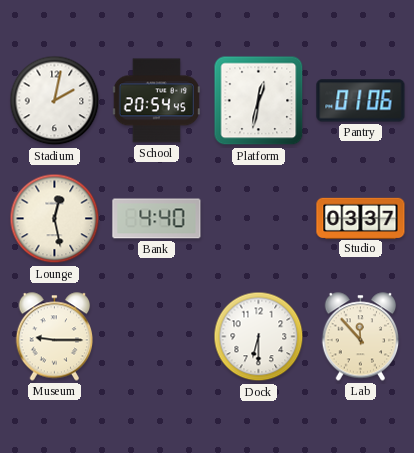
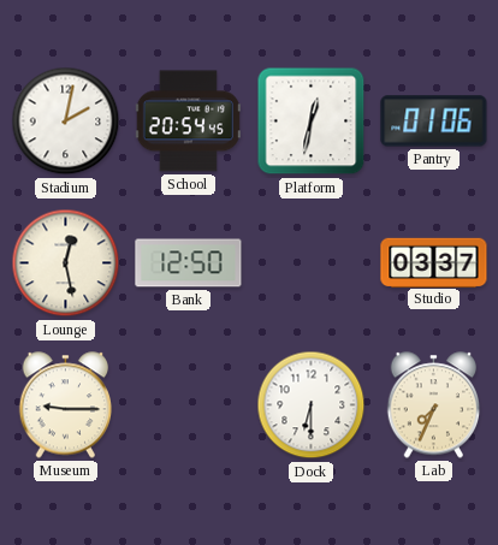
Bank: 4:40 -> 12:50
Lab: 11:53 -> 7:34
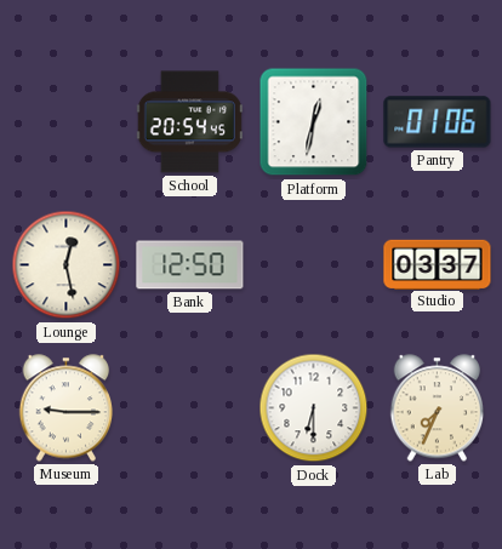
Stadium: 2:02 -> none
